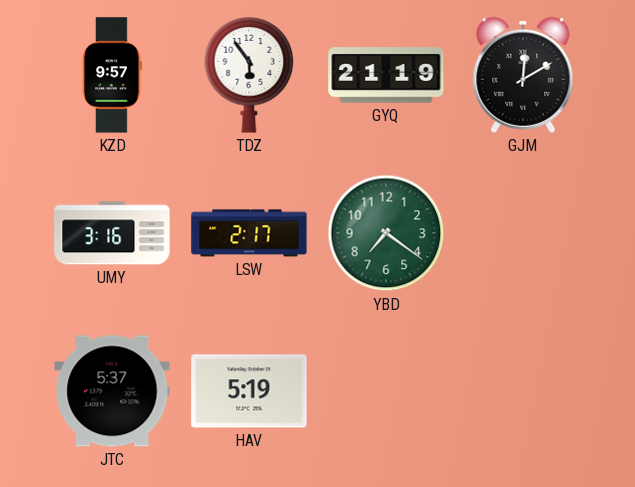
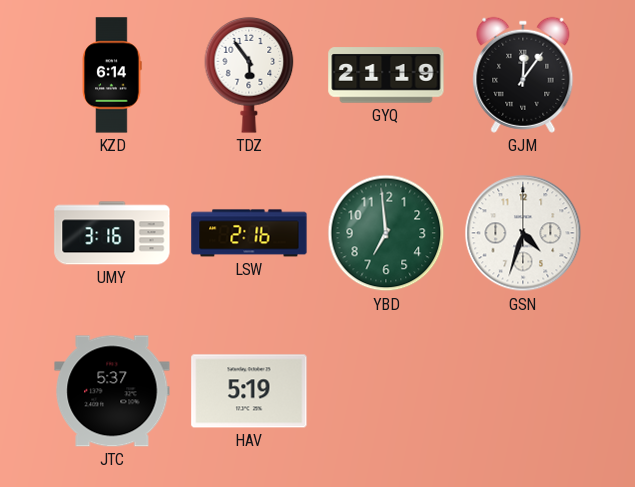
KZD: 9:57 -> 6:14
GJM: 12:10 -> 12:06
LSW: 2:17 -> 2:16
YBD: 7:21 -> 6:59
GSN: none -> 4:33
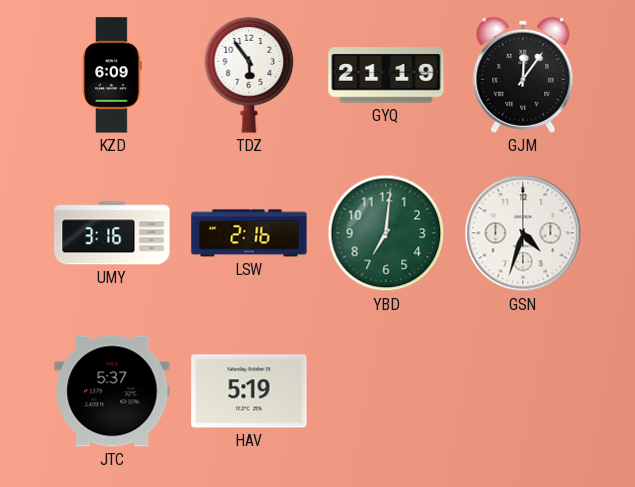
KZD: 6:14 -> 6:09
YBD: 6:59 -> 7:01
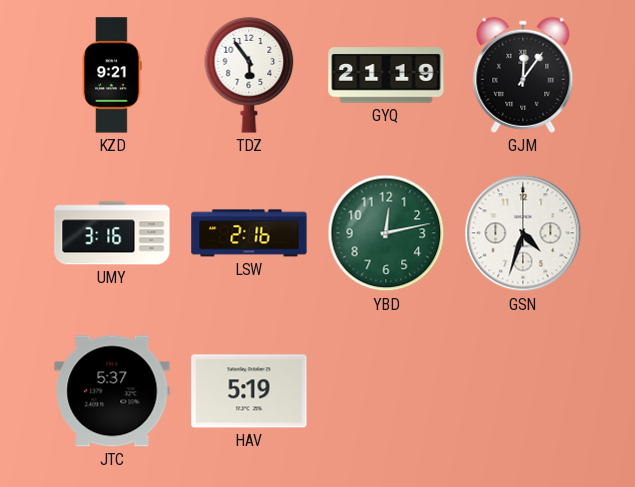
KZD: 6:09 -> 9:21
YBD: 7:01 -> 12:13
